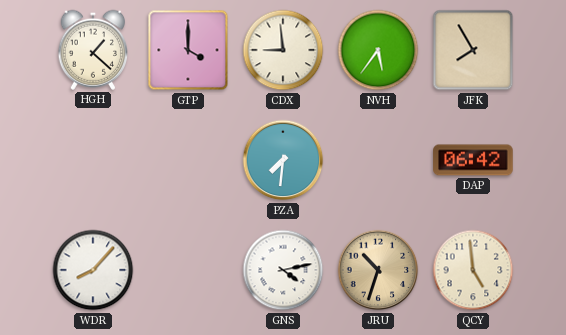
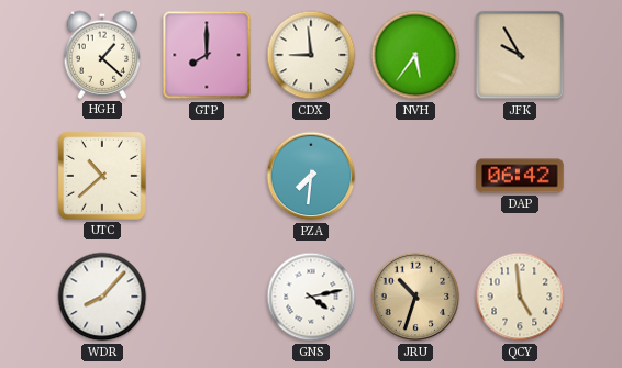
GTP: 4:00 -> 8:00
JFK: 7:55 -> 9:55
UTC: none -> 10:38
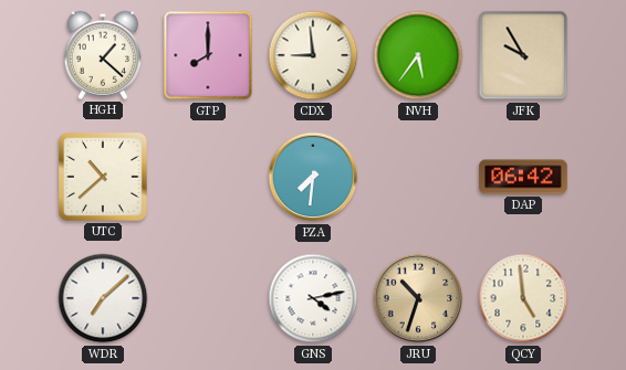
WDR: 8:07 -> 7:08
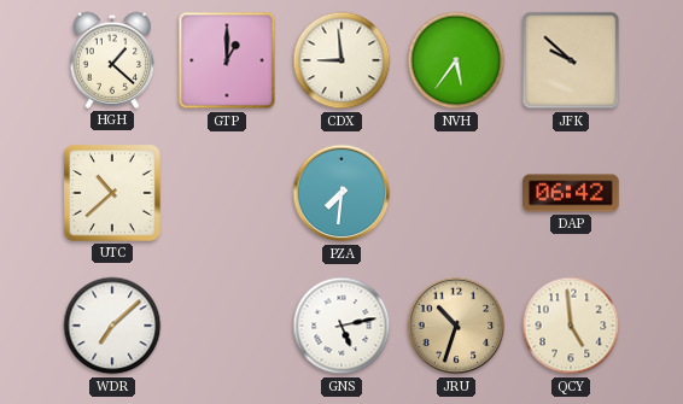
GTP: 8:00 -> 1:00
JFK: 9:55 -> 9:52
GNS: 4:13 -> 5:13
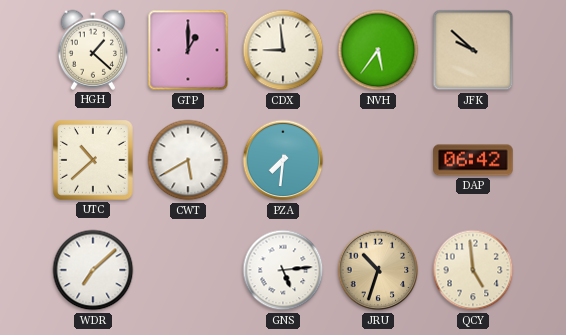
CWT: none -> 5:40
GNS: 5:13 -> 5:14
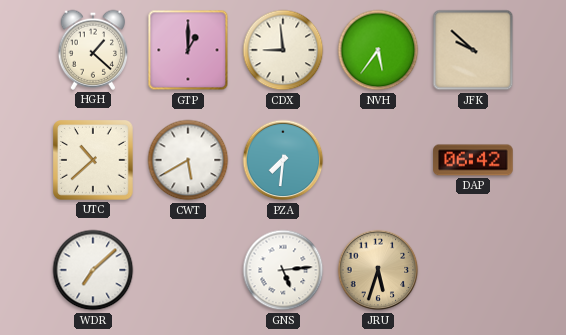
JRU: 10:33 -> 5:33
QCY: 4:59 -> none
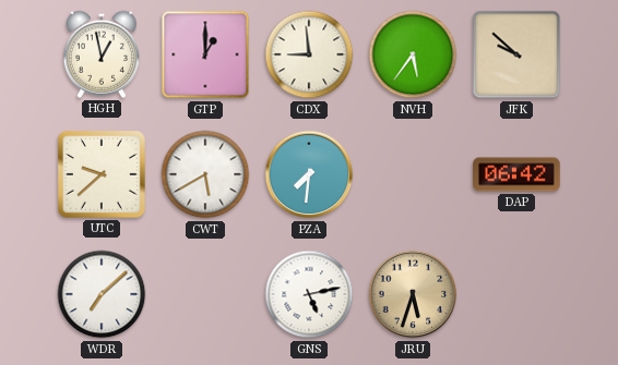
HGH: 1:22 -> 12:58
UTC: 10:38 -> 9:38
GNS: 5:14 -> 5:13
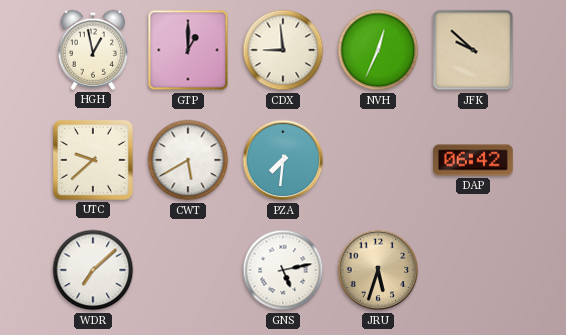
NVH: 5:36 -> 12:34
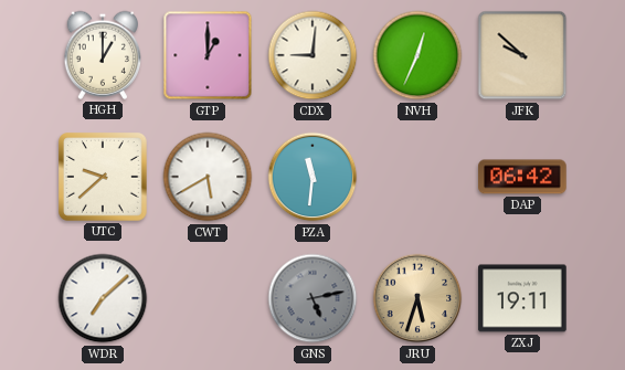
HGH: 12:58 -> 1:00
CDX: 8:59 -> 9:01
PZA: 7:31 -> 11:31
GNS dial: white -> grey
ZXJ: none -> 19:11
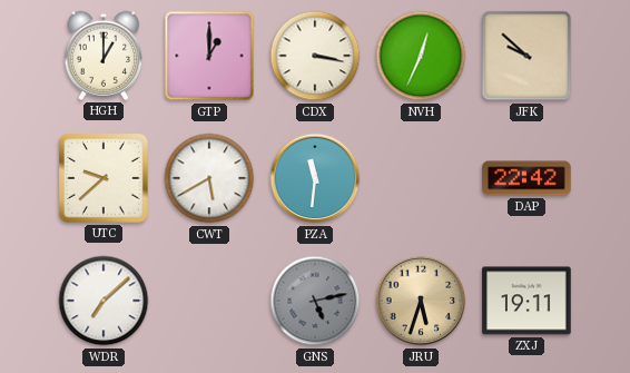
CDX: 9:01 -> 3:17
DAP: 06:42 -> 22:42
